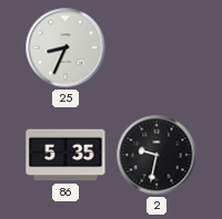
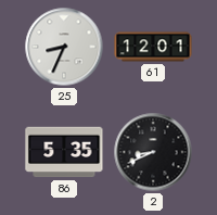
61: none -> 12:01
2: 9:32 -> 8:41
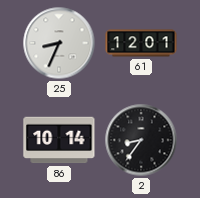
86: 5:35 -> 10:14
2: 8:41 -> 8:36
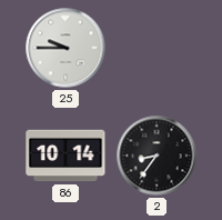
25: 8:34 -> 9:45
61: 12:01 -> none
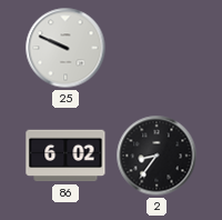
25: 9:45 -> 9:49
86: 10:14 -> 6:02
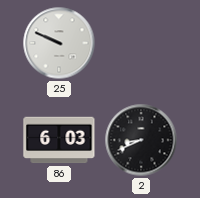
86: 6:02 -> 6:03
2: 8:36 -> 8:41
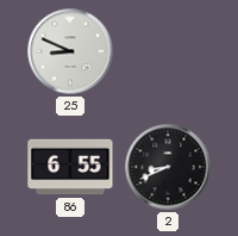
25: 9:49 -> 8:49
86: 6:03 -> 6:55
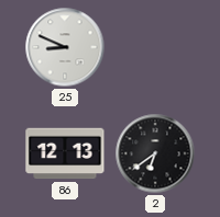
86: 6:55 -> 12:13
2: 8:41 -> 6:39
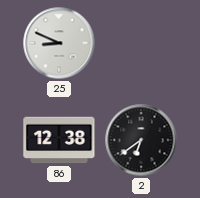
86: 12:13 -> 12:38
